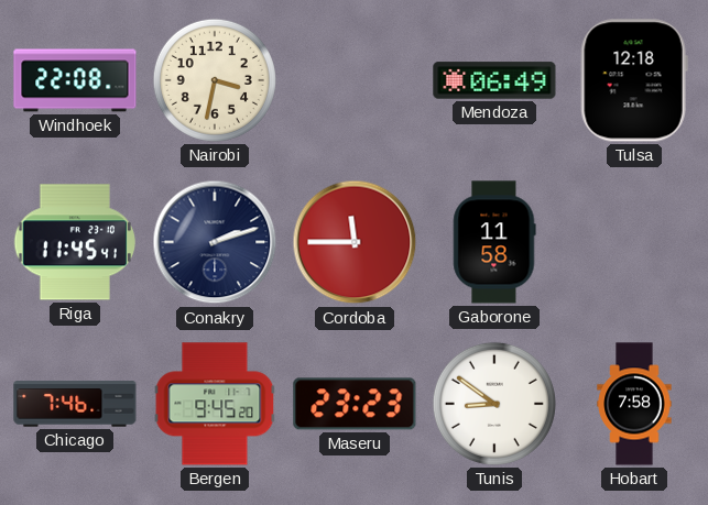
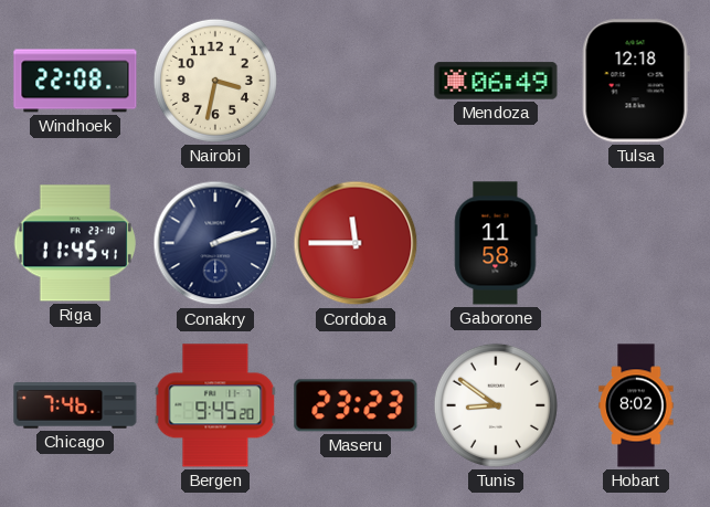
Hobart: 7:58 -> 8:02
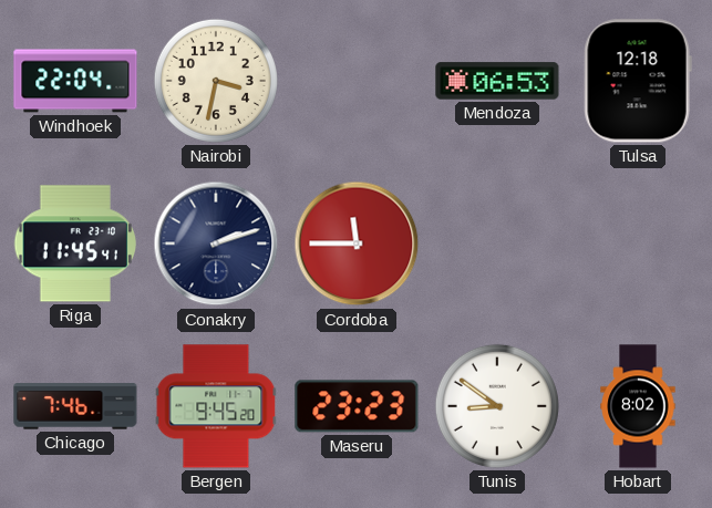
Windhoek: 22:08 -> 22:04
Mendoza: 06:49 -> 06:53
Gaborone: 11:58 -> none
